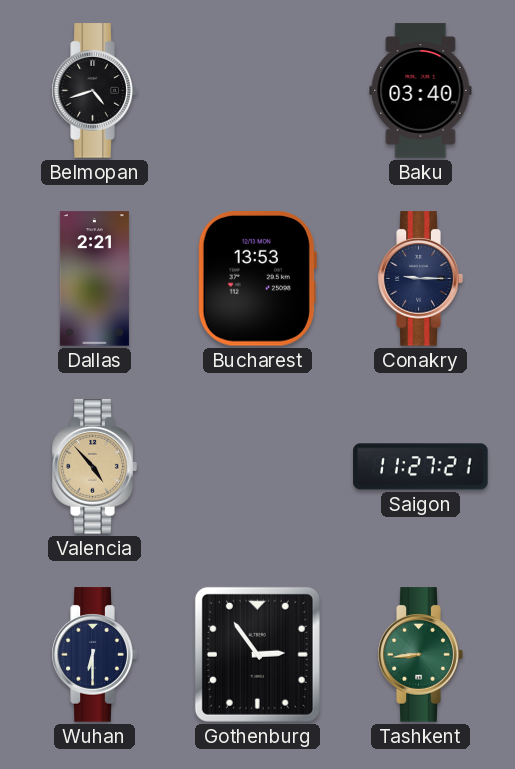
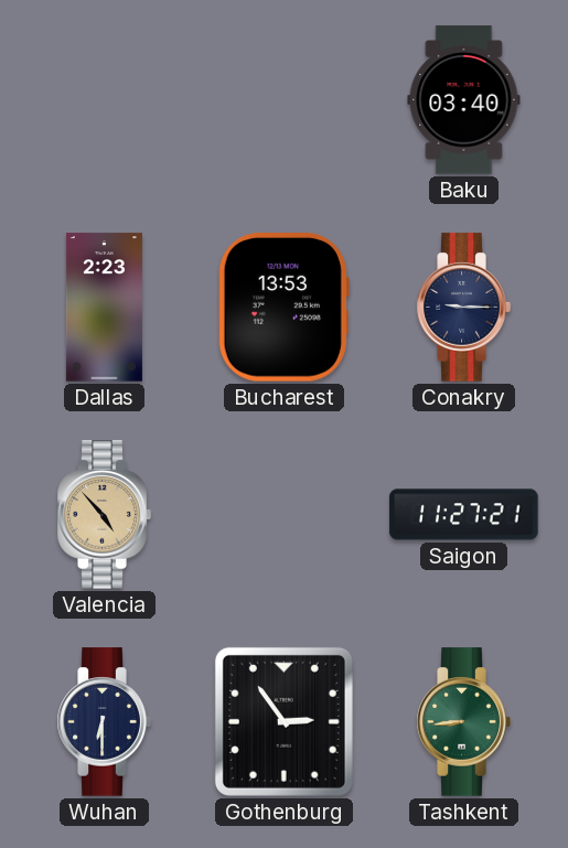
Belmopan: 4:42 -> none
Dallas: 2:21 -> 2:23
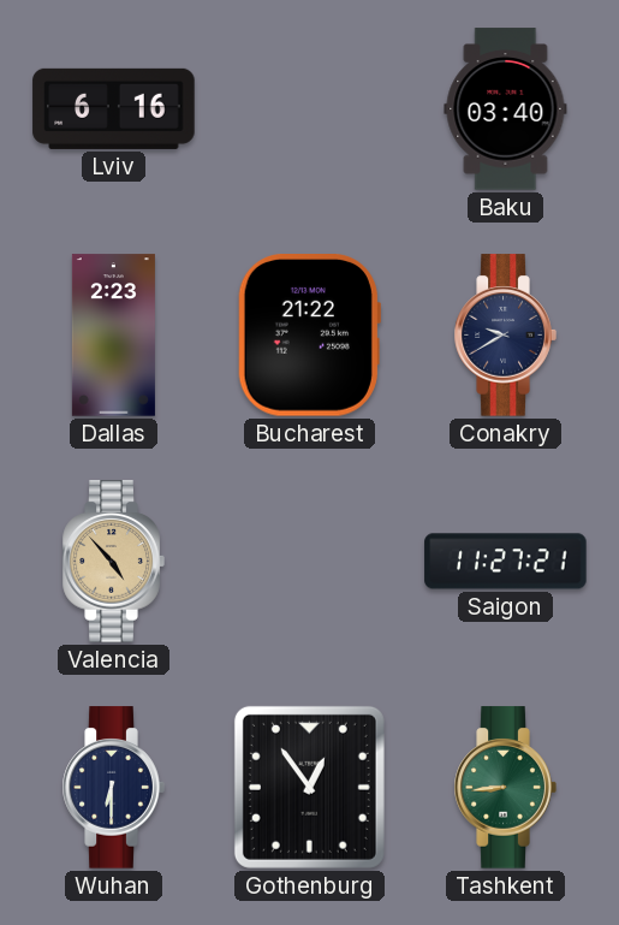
Lviv: none -> 6:16
Bucharest: 13:53 -> 21:22
Conakry: 9:15 -> 9:40
Gothenburg: 2:54 -> 12:54
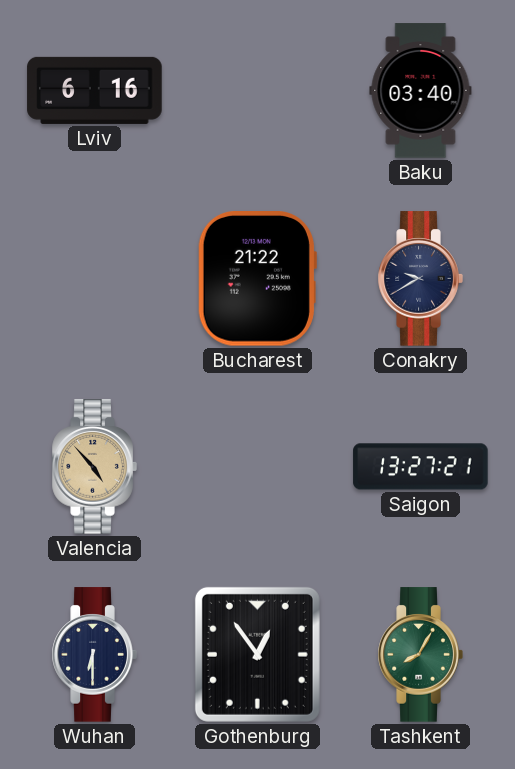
Dallas: 2:23 -> none
Saigon: 11:27 -> 13:27
Tashkent: 8:44 -> 8:05
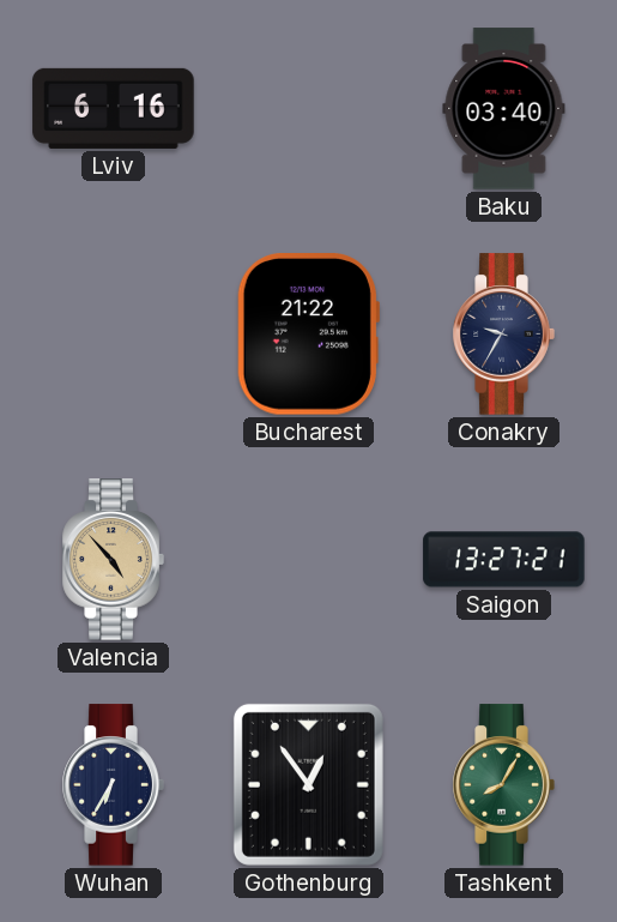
Conakry: 9:40 -> 9:35
Wuhan: 6:30 -> 6:35
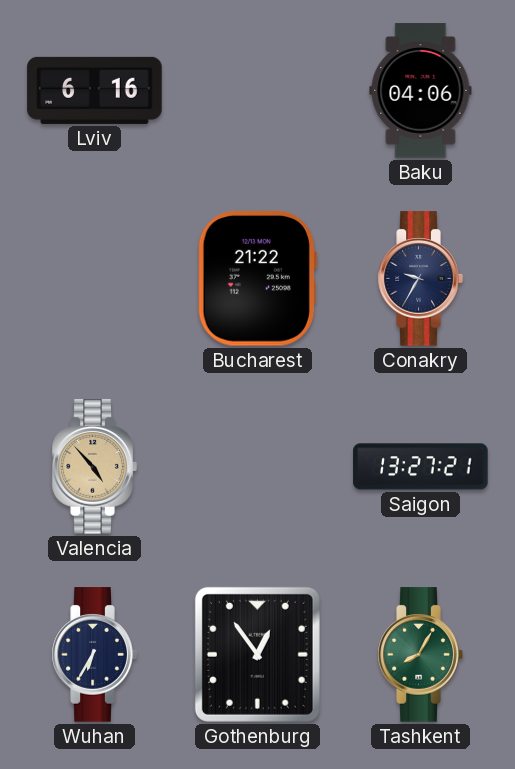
Baku: 03:40 -> 04:06
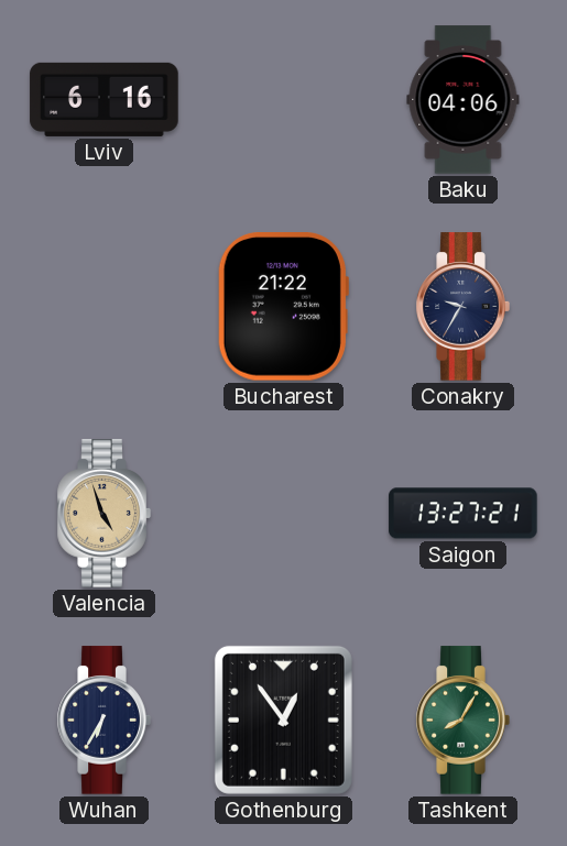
Valencia: 4:53 -> 4:57
